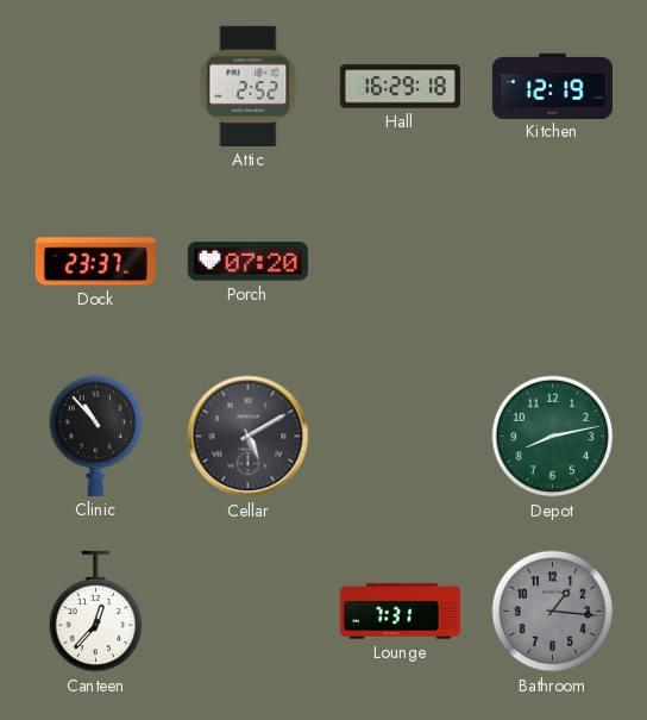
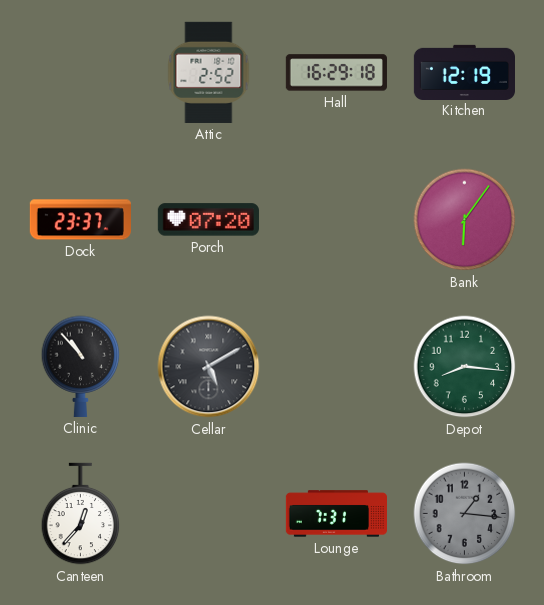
Bank: none -> 6:06
Depot: 8:13 -> 8:16
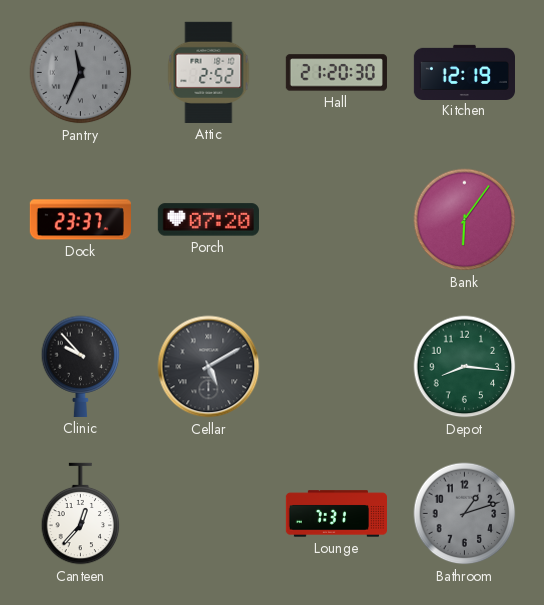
Pantry: none -> 11:34
Hall: 16:29 -> 21:20
Clinic: 10:53 -> 9:53
Bathroom: 1:16 -> 1:12
